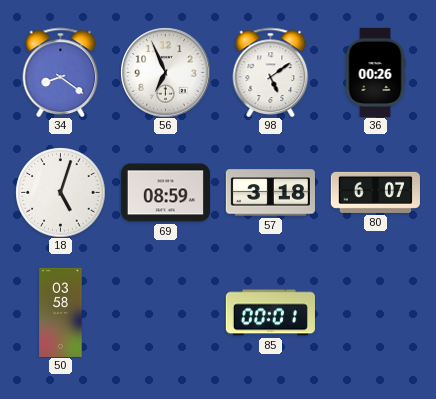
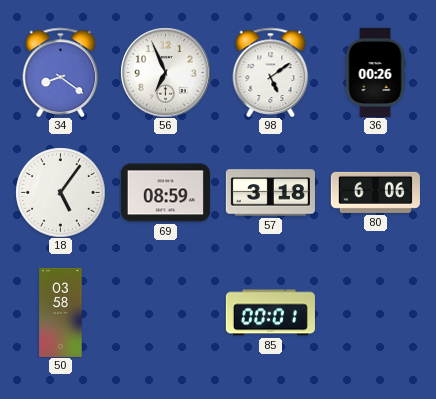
18: 5:03 -> 5:06
80: 6:07 -> 6:06
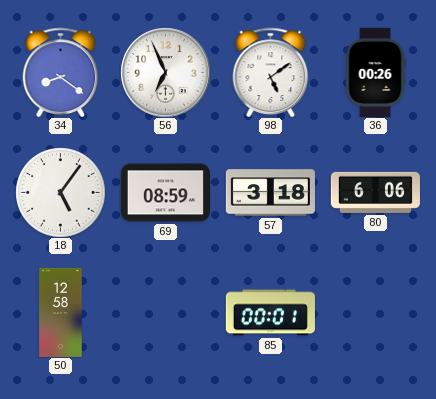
50: 03:58 -> 12:58
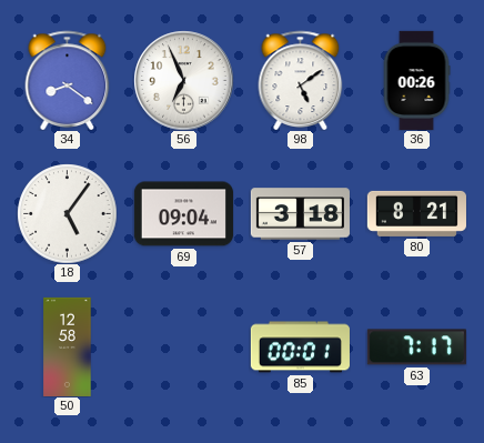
69: 08:59 -> 09:04
80: 6:06 -> 8:21
63: none -> 7:17
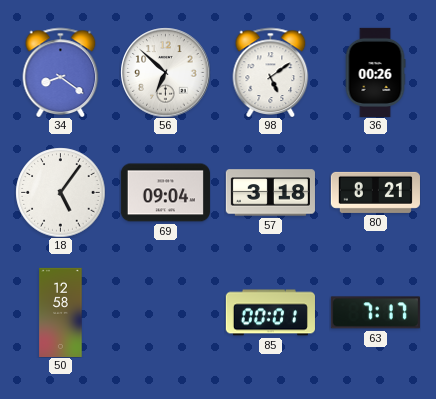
56: 6:56 -> 6:52
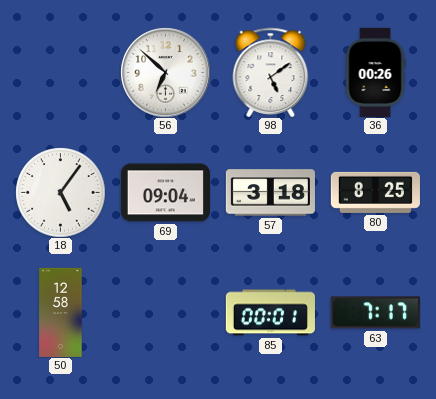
34: 8:21 -> none
80: 8:21 -> 8:25
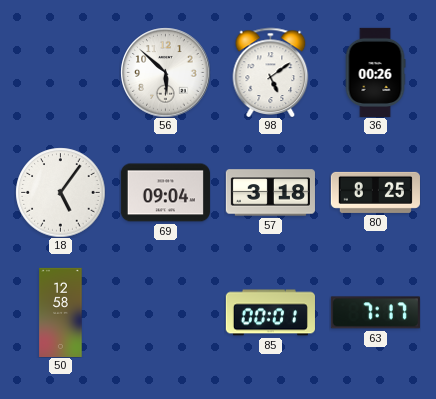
56: 6:52 -> 5:52
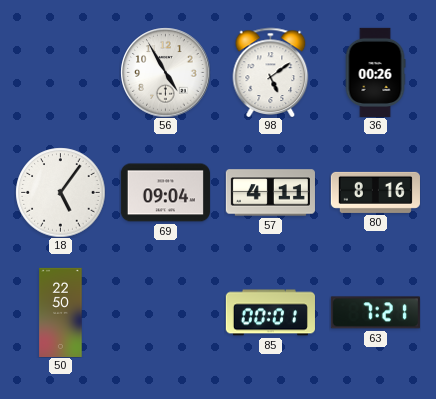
56: 5:52 -> 4:55
57: 3:18 -> 4:11
80: 8:25 -> 8:16
50: 12:58 -> 22:50
63: 7:17 -> 7:21
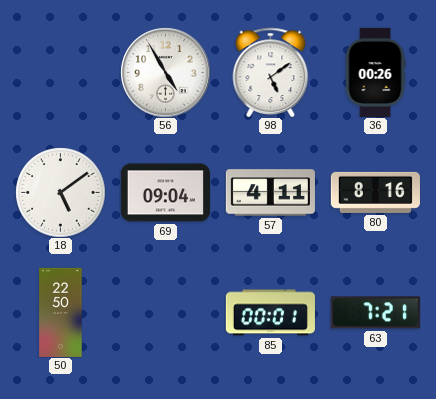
18: 5:06 -> 5:09
